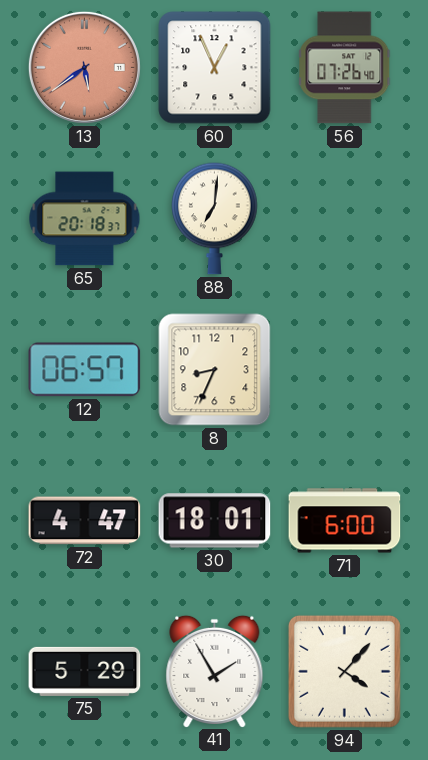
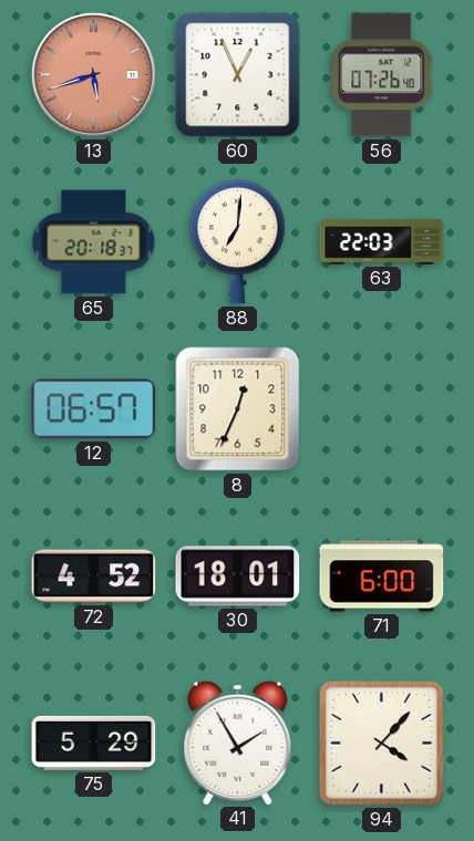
13: 5:39 -> 5:42
63: none -> 22:03
8: 8:34 -> 12:34
72: 4:47 -> 4:52
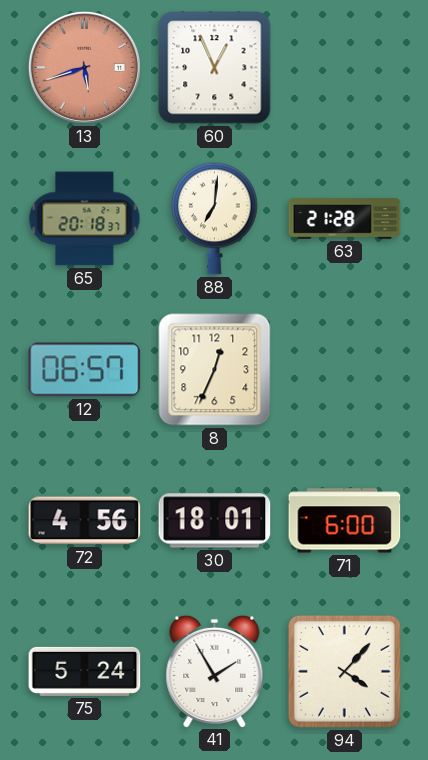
56: 07:26 -> none
63: 22:03 -> 21:28
72: 4:52 -> 4:56
75: 5:29 -> 5:24
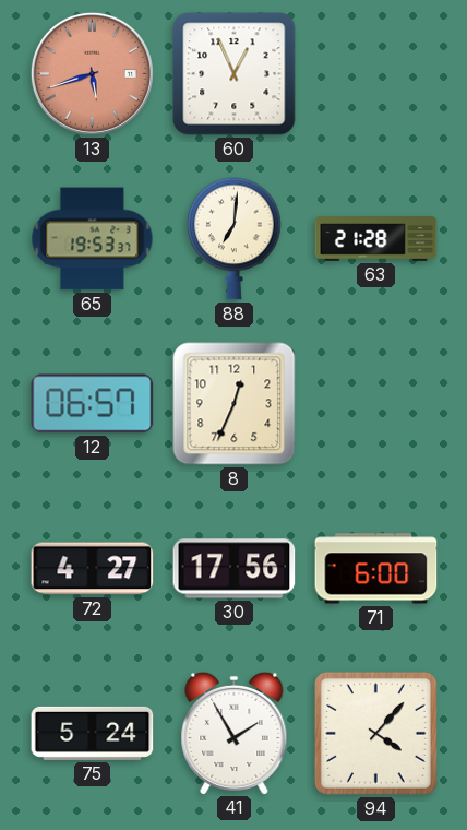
65: 20:18 -> 19:53
72: 4:56 -> 4:27
30: 18:01 -> 17:56
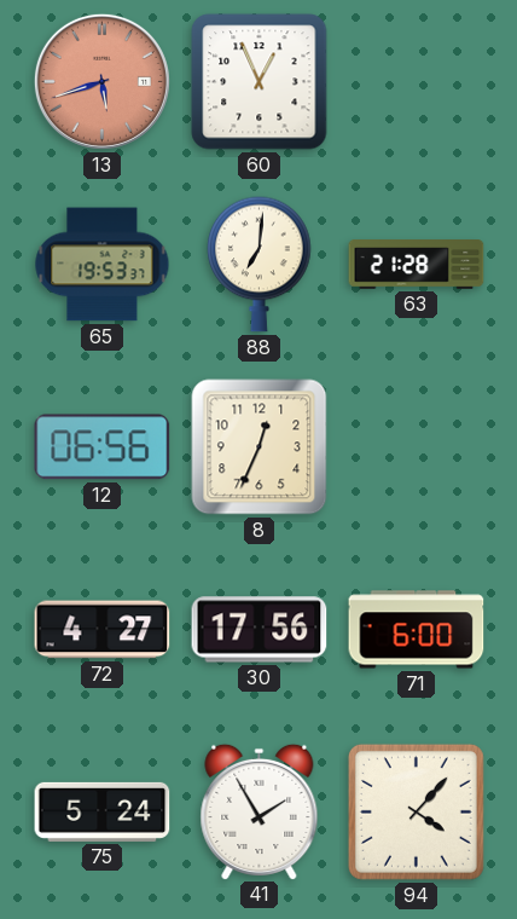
12: 06:57 -> 06:56
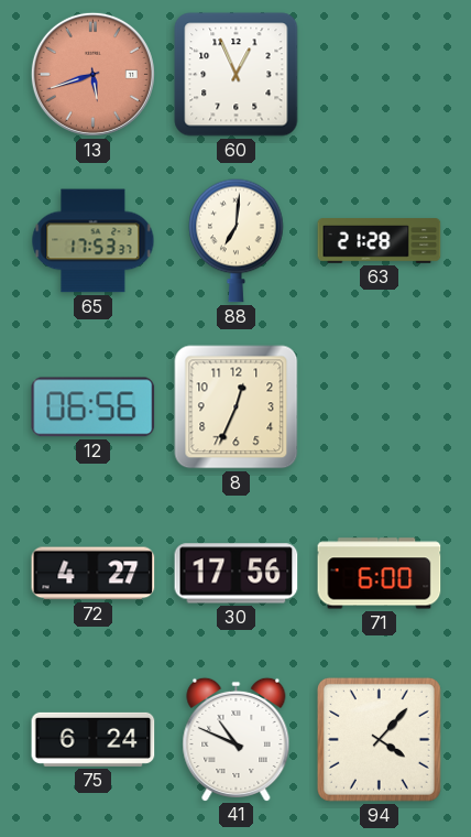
65: 19:53 -> 17:53
75: 5:24 -> 6:24
41: 1:55 -> 10:49
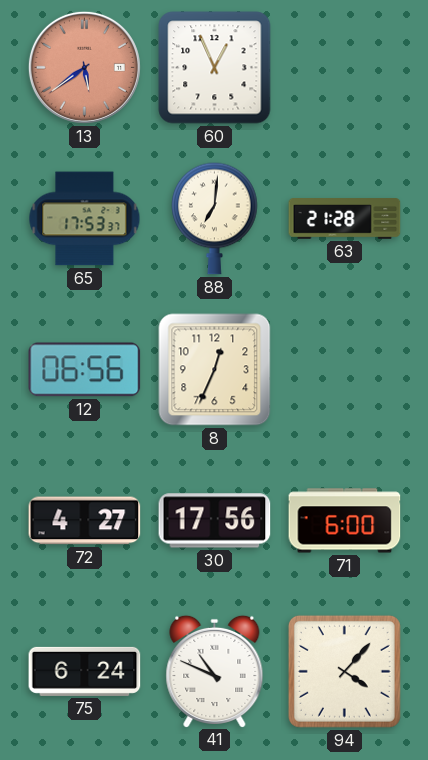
13: 5:42 -> 5:39
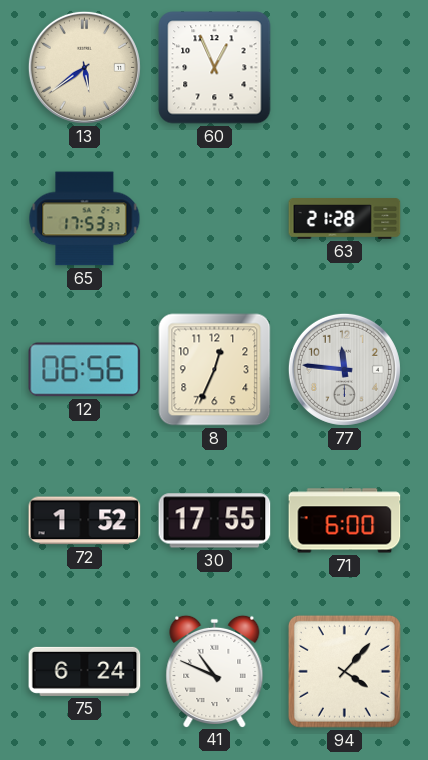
13 dial: salmon -> cream
88: 7:01 -> none
77: none -> 11:46
72: 4:27 -> 1:52
30: 17:56 -> 17:55
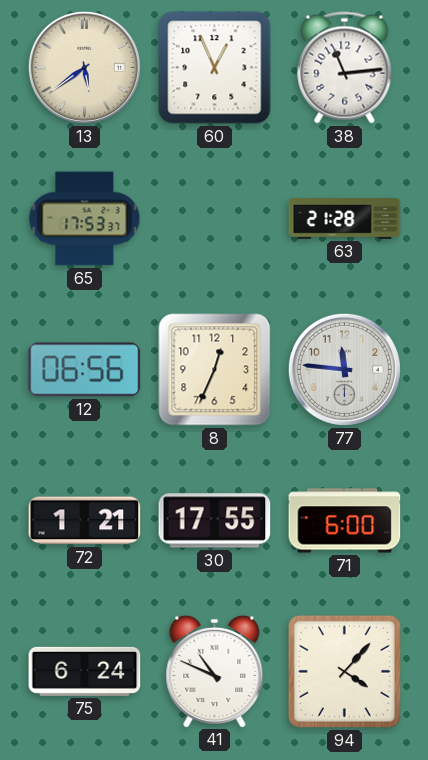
38: none -> 11:14
72: 1:52 -> 1:21
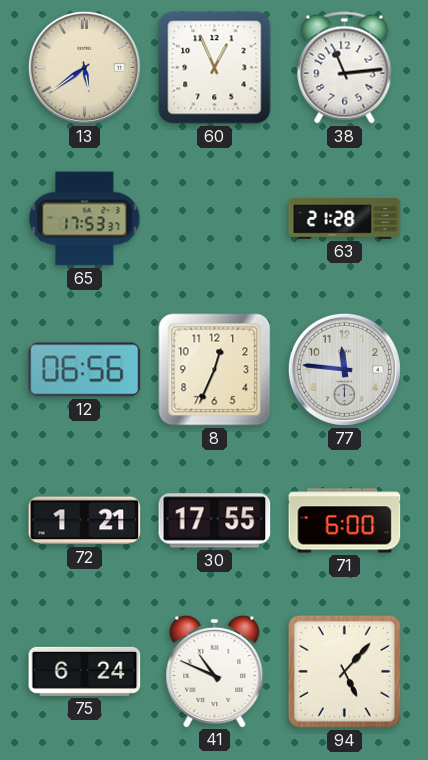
94: 4:07 -> 5:07
